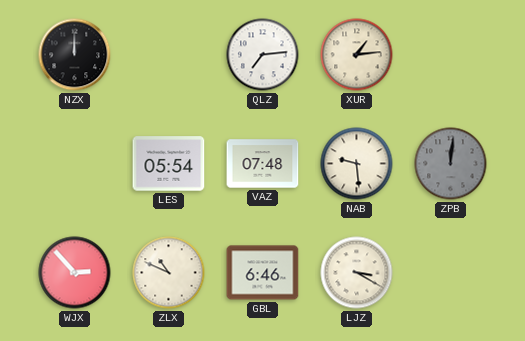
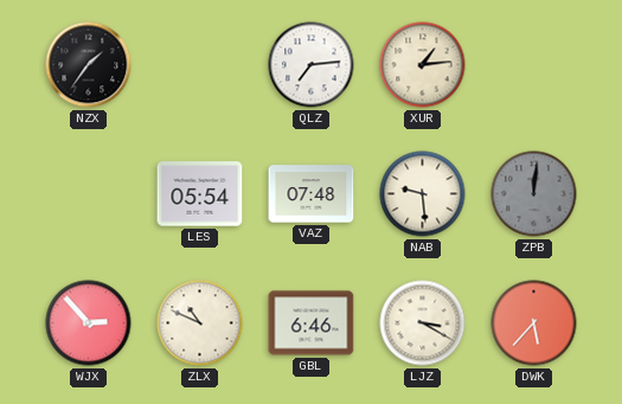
NZX: 12:00 -> 1:36
DWK: none -> 5:37
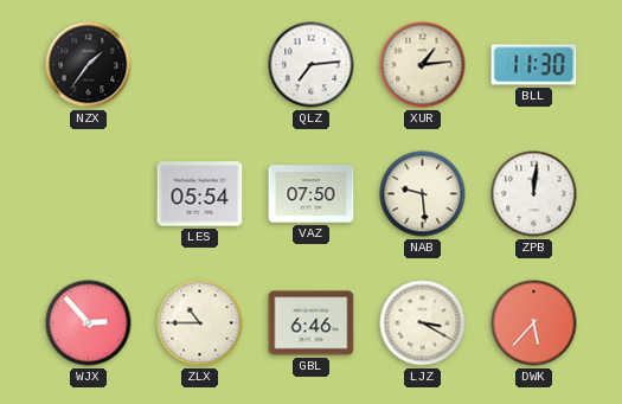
BLL: none -> 11:30
VAZ: 07:48 -> 07:50
ZPB dial: grey -> white
ZLX: 10:49 -> 10:45
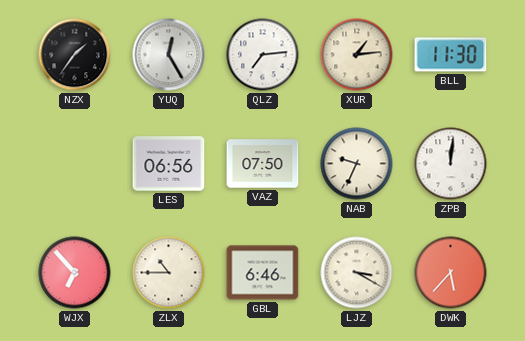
YUQ: none -> 12:25
LES: 05:54 -> 06:56
NAB: 9:29 -> 9:34
WJX: 2:53 -> 6:53
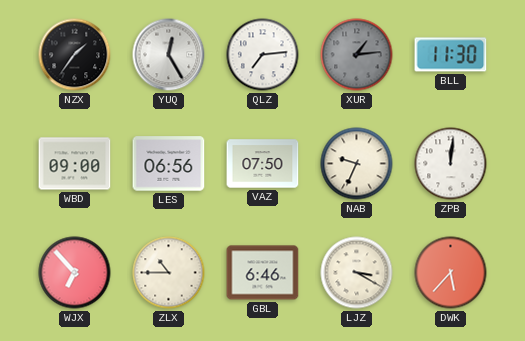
XUR dial: cream -> grey
WBD: none -> 09:00
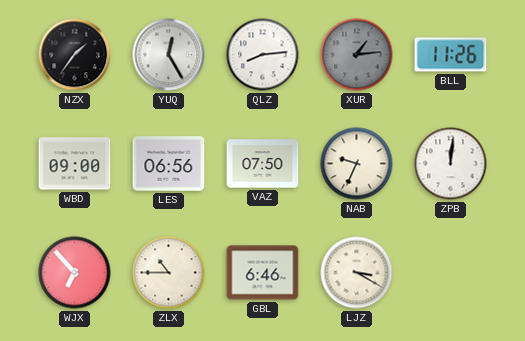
QLZ: 7:14 -> 8:14
BLL: 11:30 -> 11:26
DWK: 5:37 -> none
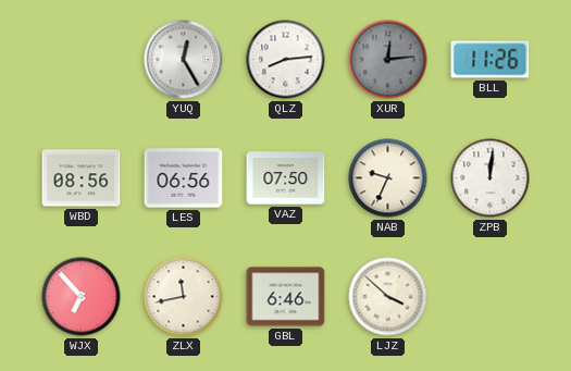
NZX: 1:36 -> none
XUR: 1:14 -> 12:14
WBD: 09:00 -> 08:56
ZLX: 10:45 -> 11:43
LJZ: 3:20 -> 3:52
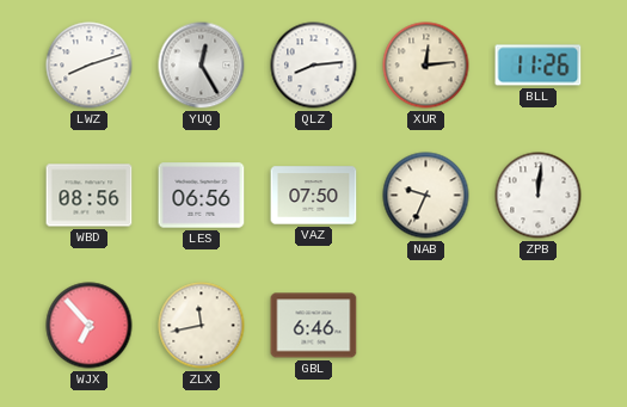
LWZ: none -> 8:12
XUR dial: grey -> cream
LJZ: 3:52 -> none
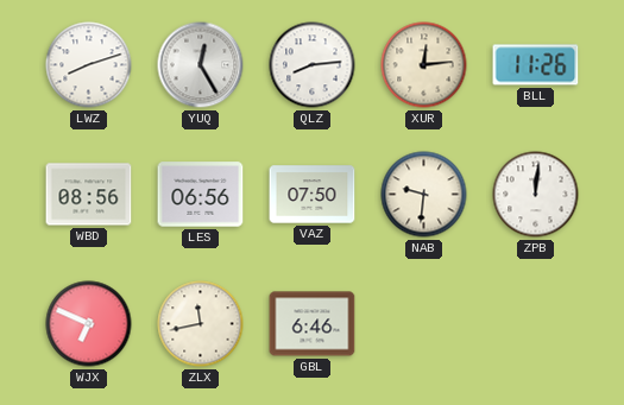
NAB: 9:34 -> 9:31
WJX: 6:53 -> 6:49
